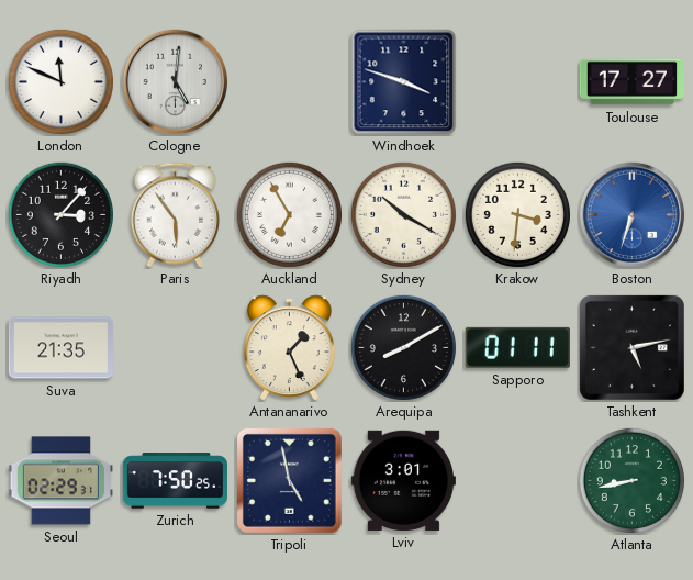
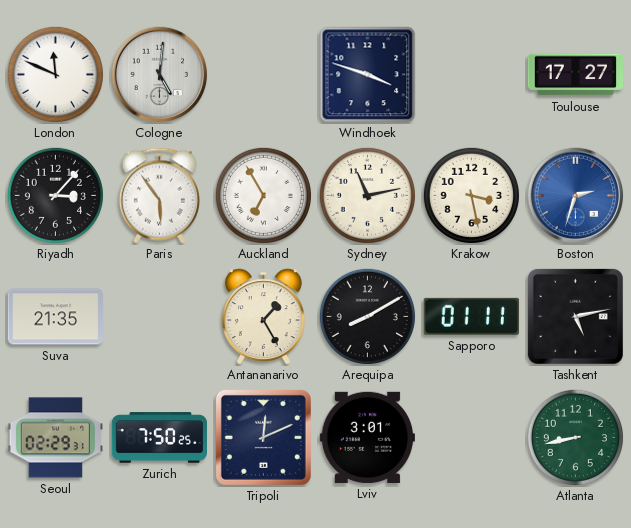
Sydney: 10:20 -> 11:13
Krakow: 3:31 -> 3:28
Boston: 6:33 -> 2:33
Antananarivo: 1:26 -> 1:25
Tripoli: 4:58 -> 12:11
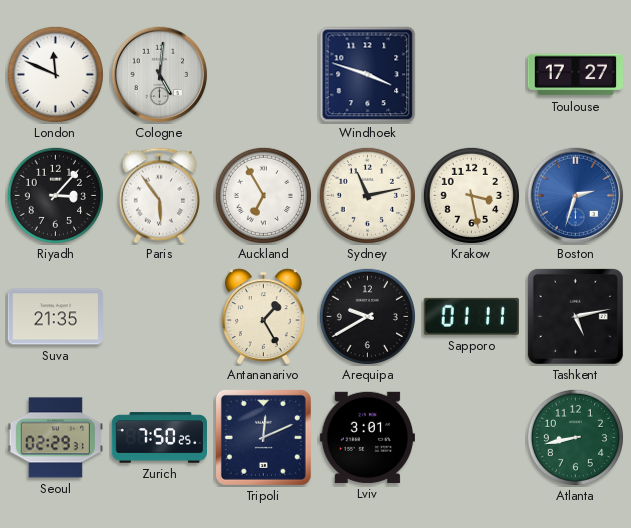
Arequipa: 8:10 -> 9:40
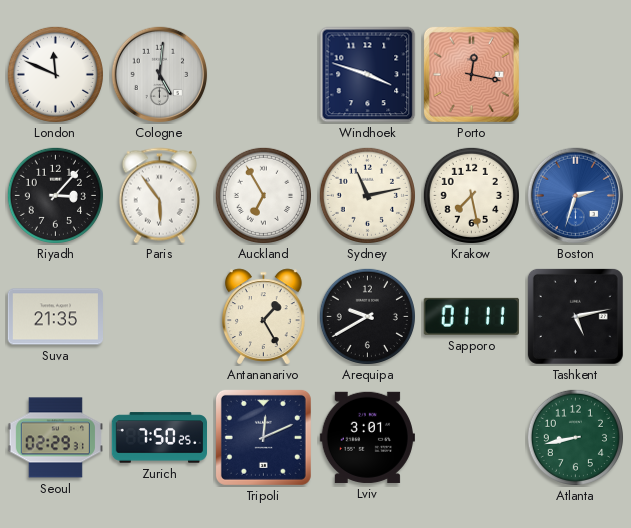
Porto: none -> 12:17
Toulouse: 17:27 -> none
Krakow: 3:28 -> 7:28
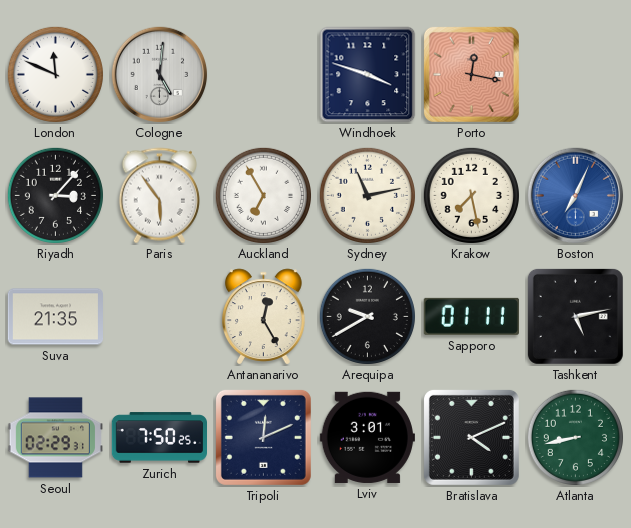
Boston: 2:33 -> 7:04
Antananarivo: 1:25 -> 12:25
Bratislava: none -> 4:11
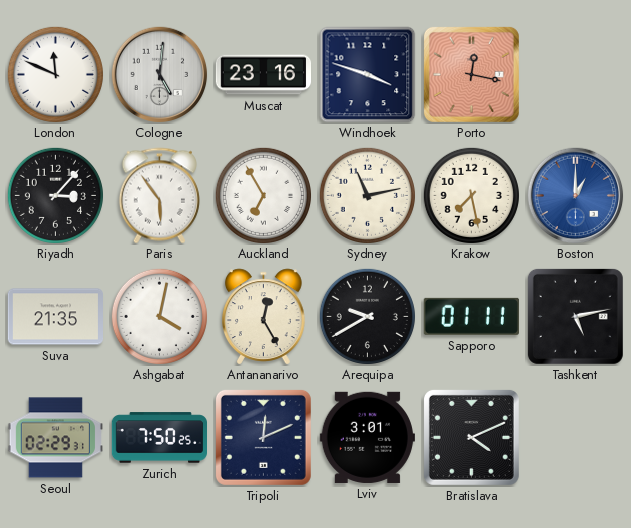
Muscat: none -> 23:16
Boston: 7:04 -> 1:00
Ashgabat: none -> 4:02
Atlanta: 8:43 -> none
